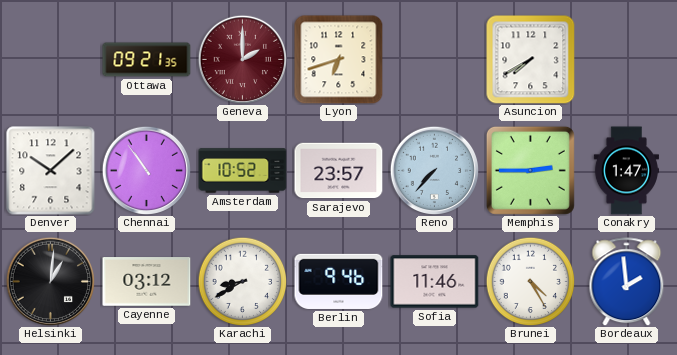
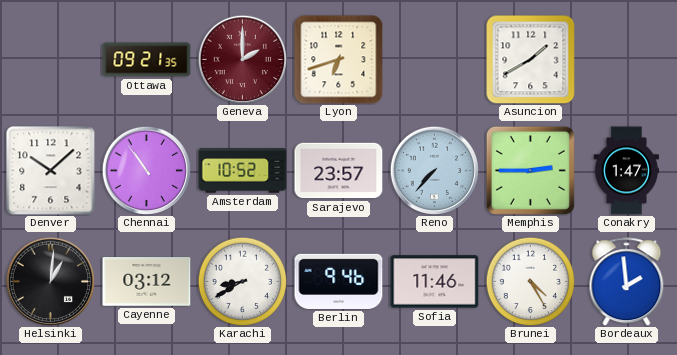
Asuncion: 7:40 -> 1:40
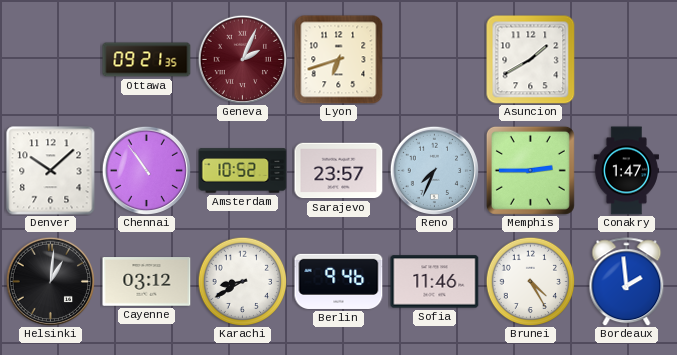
Geneva: 2:00 -> 2:04
Reno: 7:37 -> 7:34
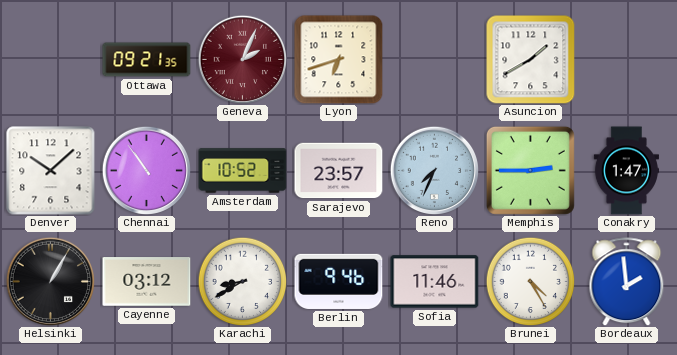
Helsinki: 1:01 -> 1:05
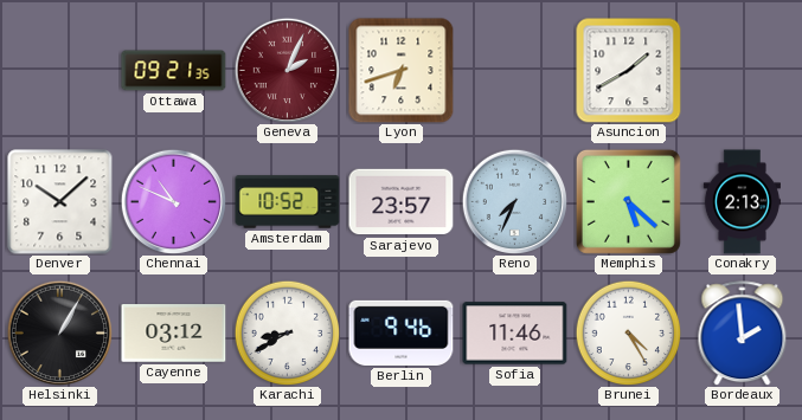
Chennai: 10:54 -> 10:49
Memphis: 2:45 -> 5:22
Conakry: 1:47 -> 2:13
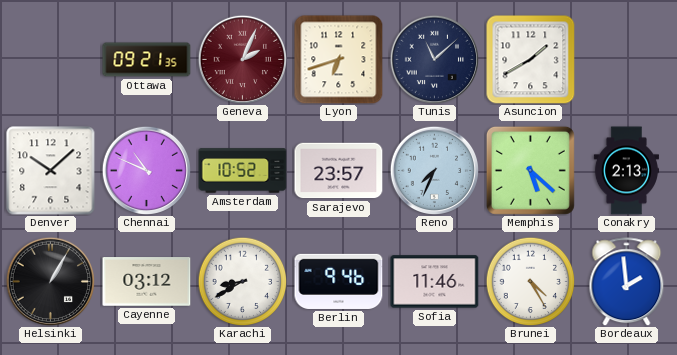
Tunis: none -> 11:08
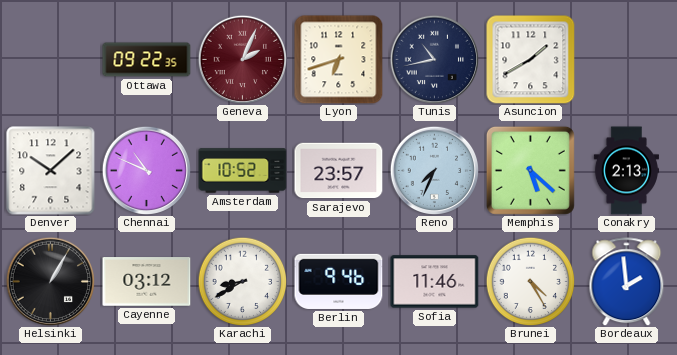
Ottawa: 09:21 -> 09:22
Tunis: 11:08 -> 10:43
